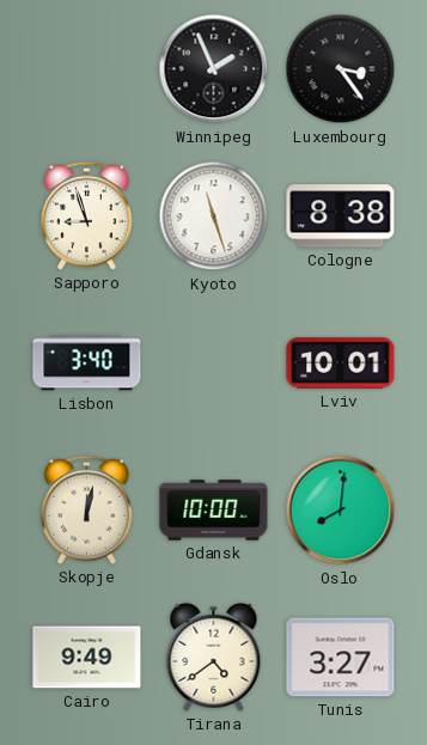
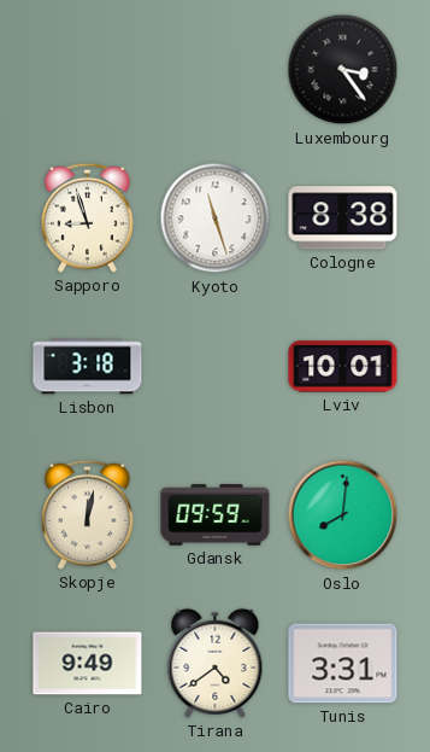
Winnipeg: 1:56 -> none
Lisbon: 3:40 -> 3:18
Gdansk: 10:00 -> 09:59
Tunis: 3:27 -> 3:31
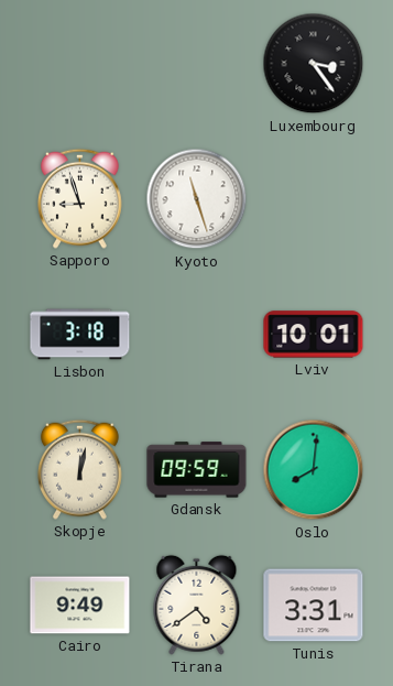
Cologne: 8:38 -> none
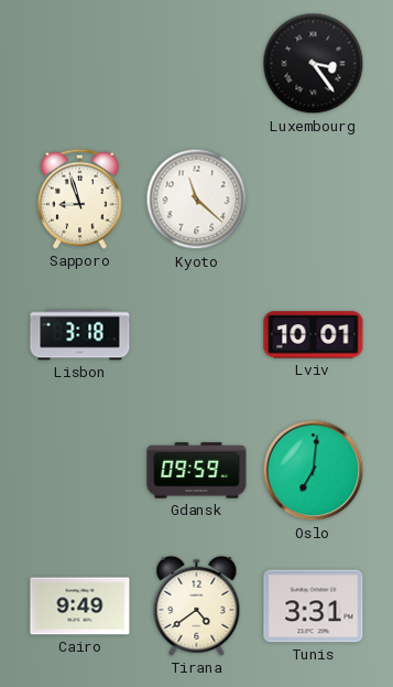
Kyoto: 11:27 -> 11:22
Skopje: 12:02 -> none
Oslo: 8:01 -> 7:01
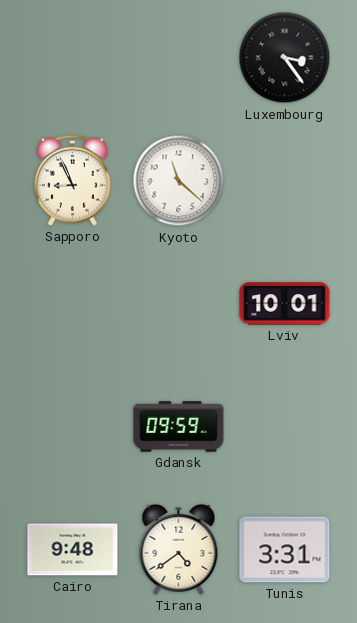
Sapporo: 8:57 -> 8:56
Lisbon: 3:18 -> none
Oslo: 7:01 -> none
Cairo: 9:49 -> 9:48
